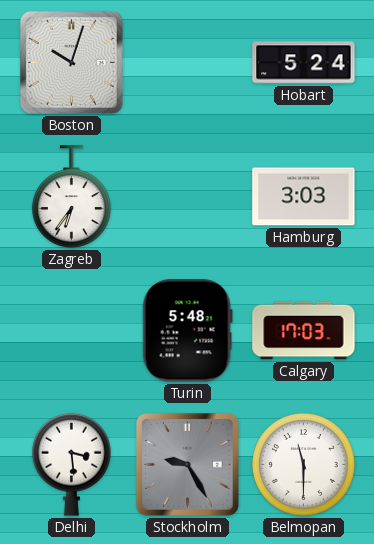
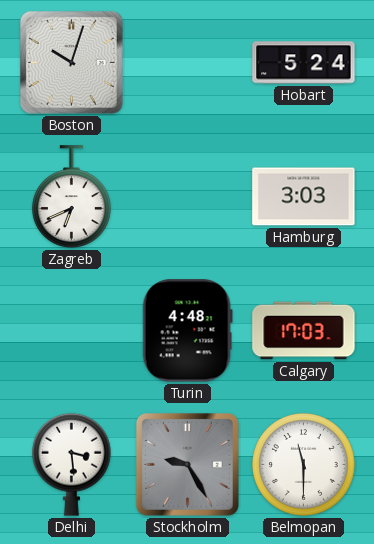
Zagreb: 6:36 -> 6:41
Turin: 5:48 -> 4:48
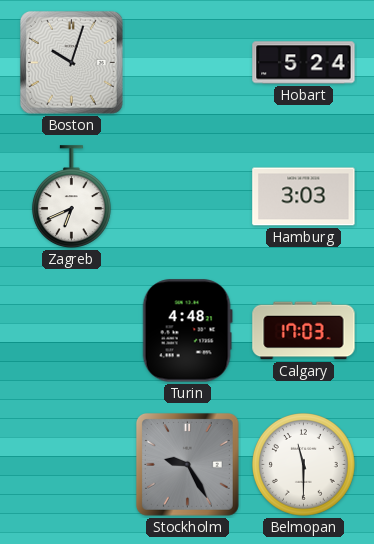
Delhi: 3:29 -> none
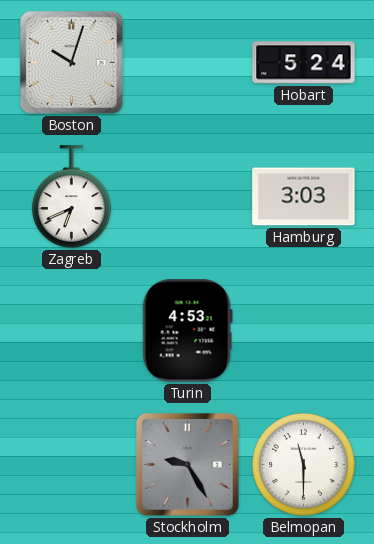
Turin: 4:48 -> 4:53
Calgary: 17:03 -> none
